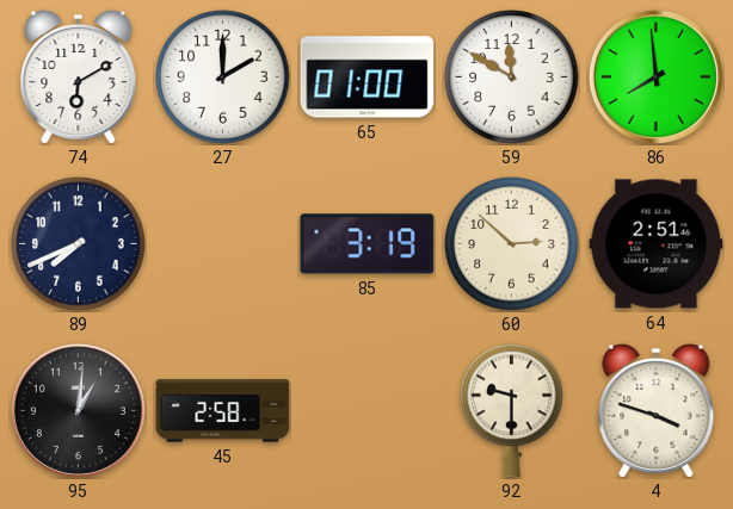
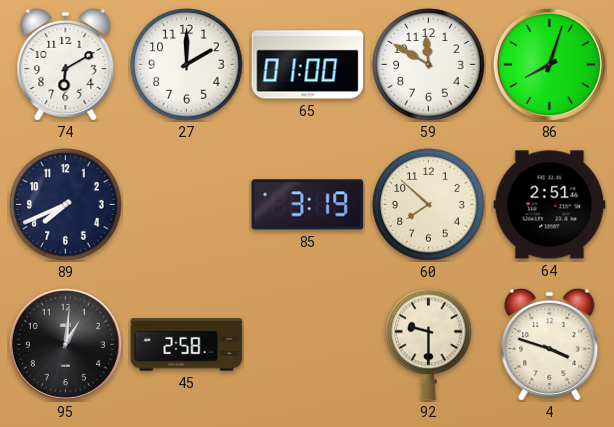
86: 7:59 -> 8:03
60: 2:52 -> 7:52
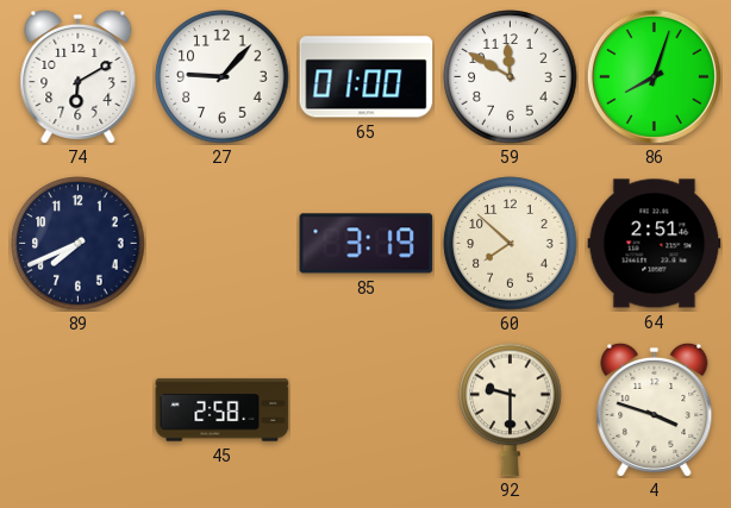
27: 2:00 -> 9:07
95: 1:01 -> none
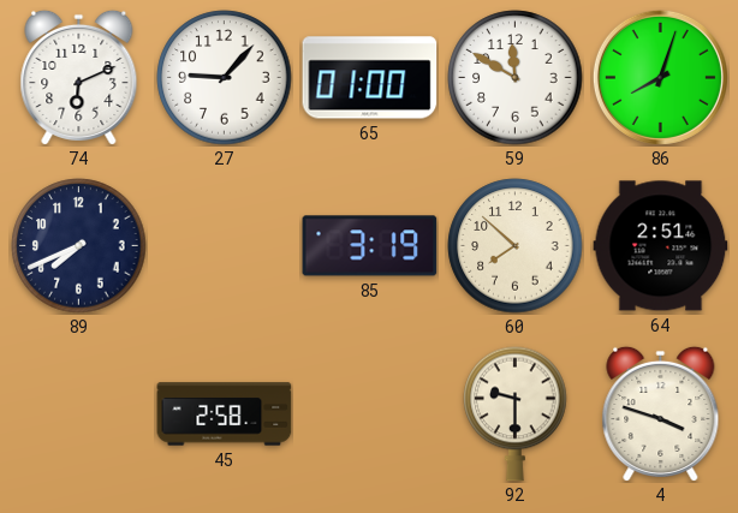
74: 6:10 -> 6:11
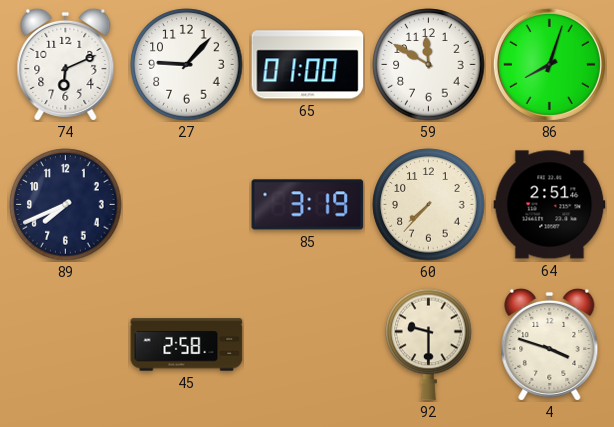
60: 7:52 -> 7:37
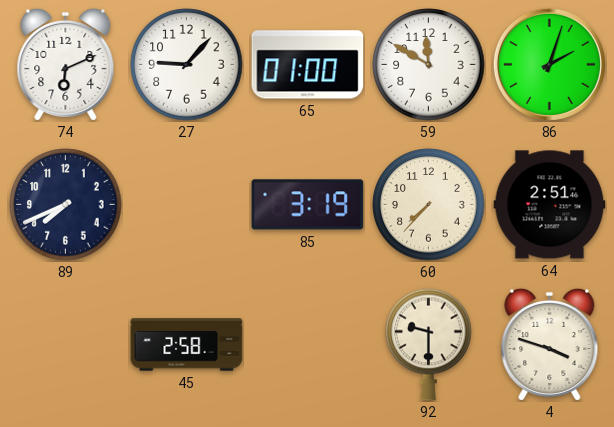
86: 8:03 -> 2:03
